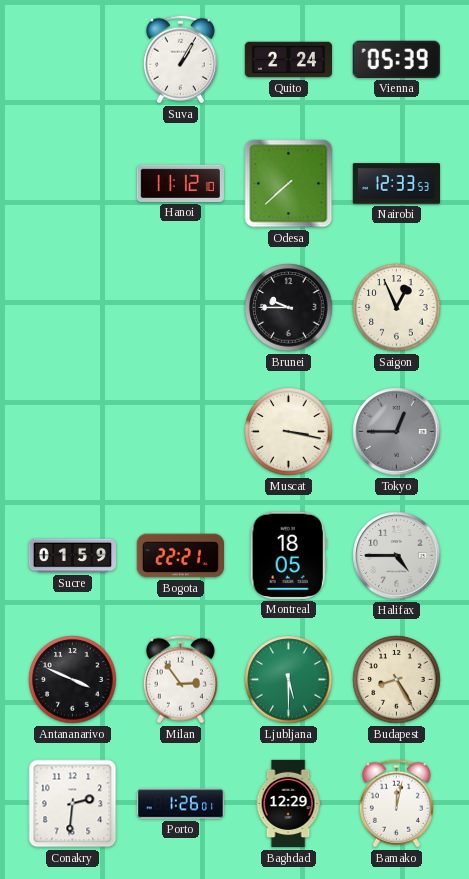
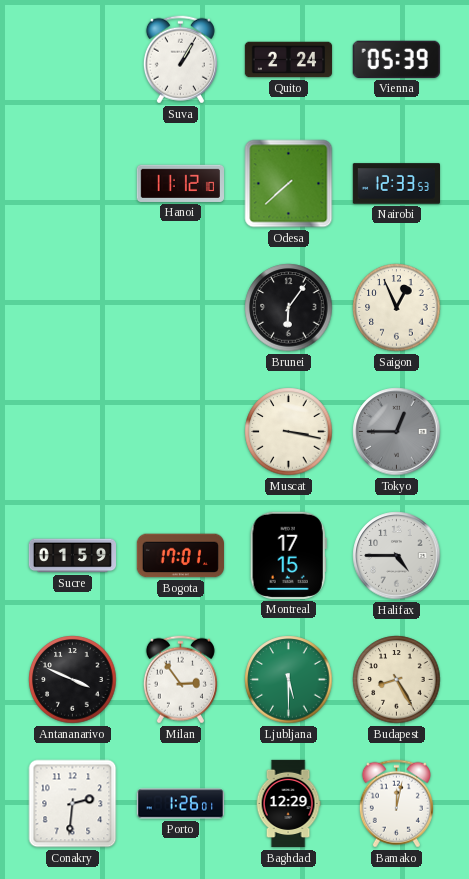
Brunei: 9:45 -> 6:06
Bogota: 22:21 -> 17:01
Montreal: 18:05 -> 17:15
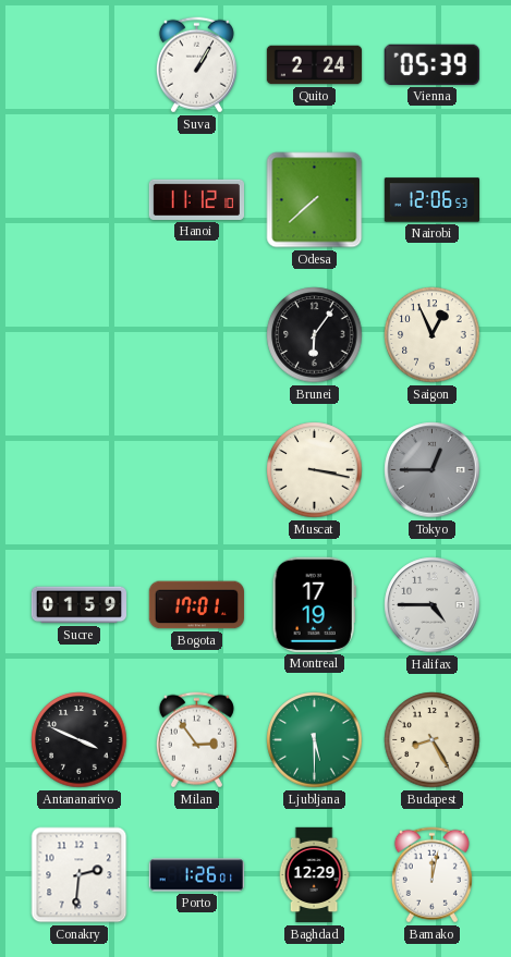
Nairobi: 12:33 -> 12:06
Montreal: 17:15 -> 17:19
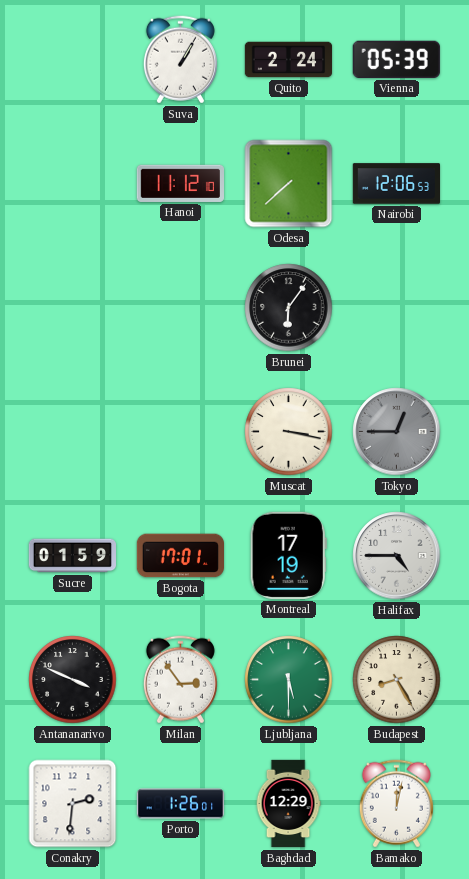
Saigon: 12:56 -> none
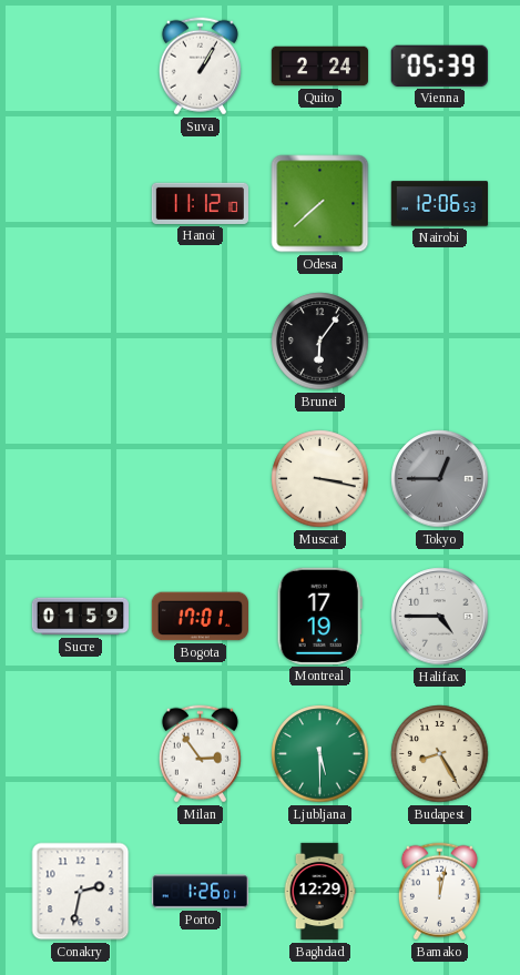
Antananarivo: 3:49 -> none
Conakry: 2:31 -> 2:32
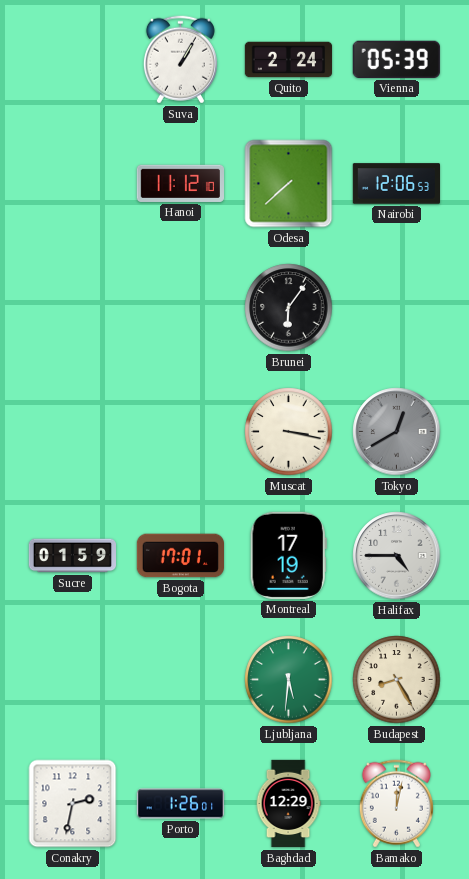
Tokyo: 12:45 -> 12:40
Milan: 2:54 -> none
Ljubljana: 5:30 -> 5:31
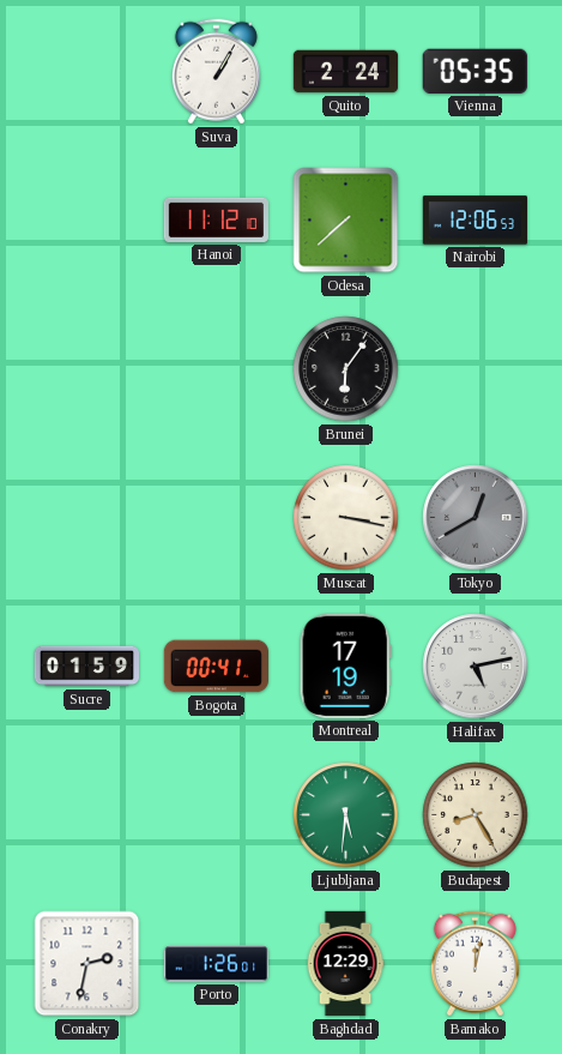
Vienna: 05:39 -> 05:35
Bogota: 17:01 -> 00:41
Halifax: 4:45 -> 5:13
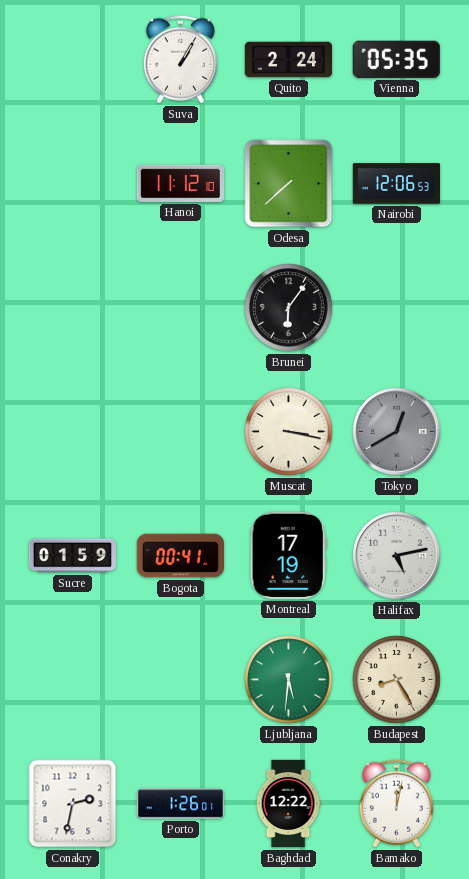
Baghdad: 12:29 -> 12:22
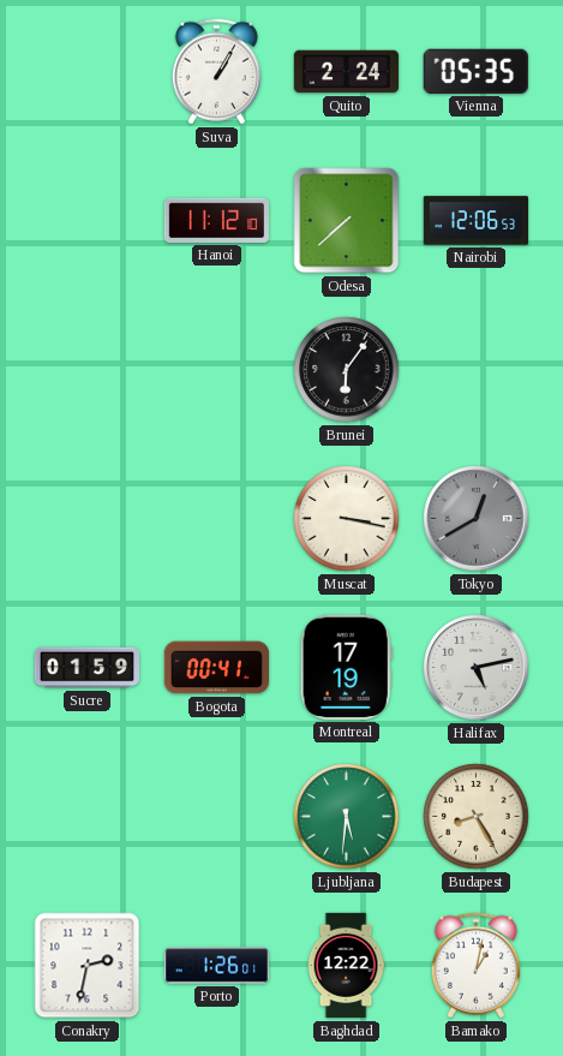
Bamako: 12:02 -> 1:02
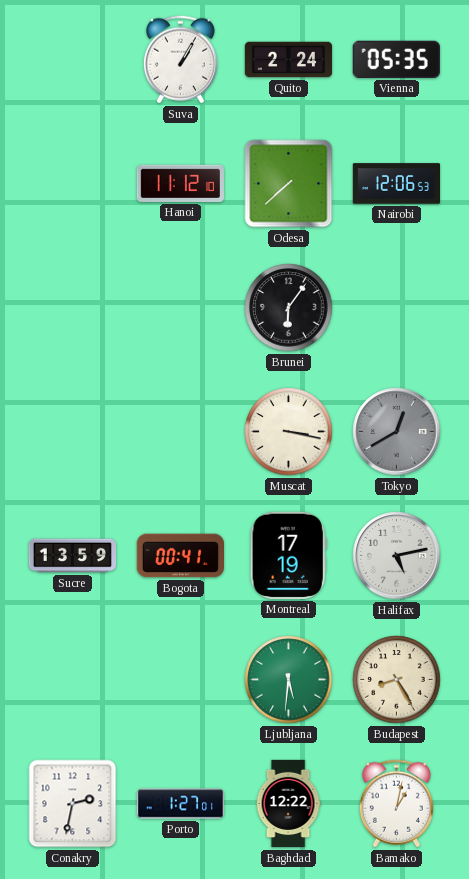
Sucre: 01:59 -> 13:59
Porto: 1:26 -> 1:27
